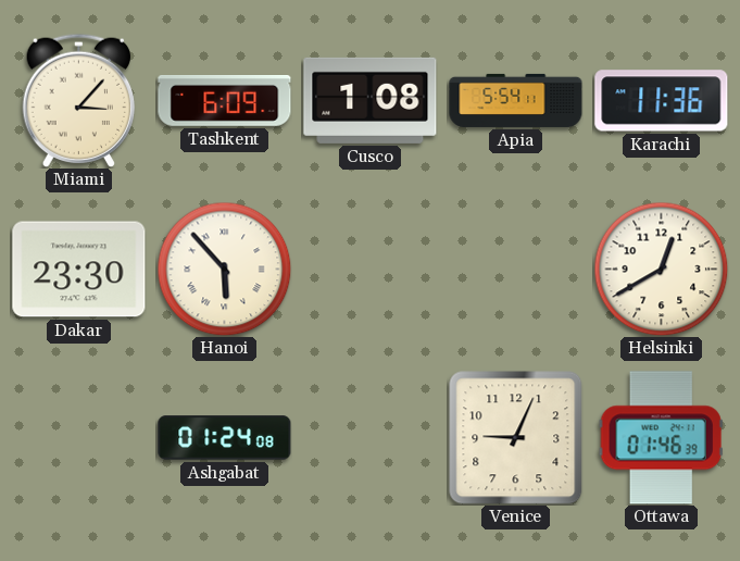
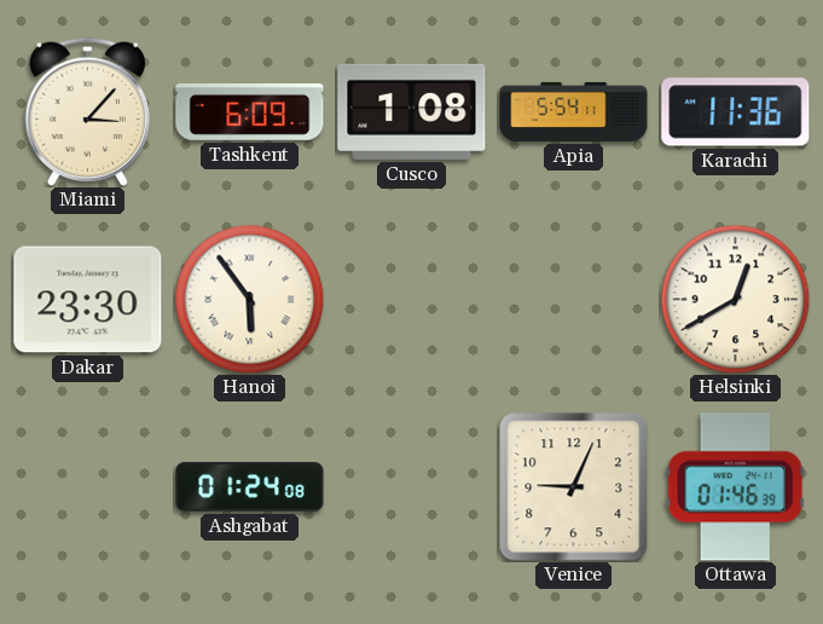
Hanoi: 5:53 -> 5:54
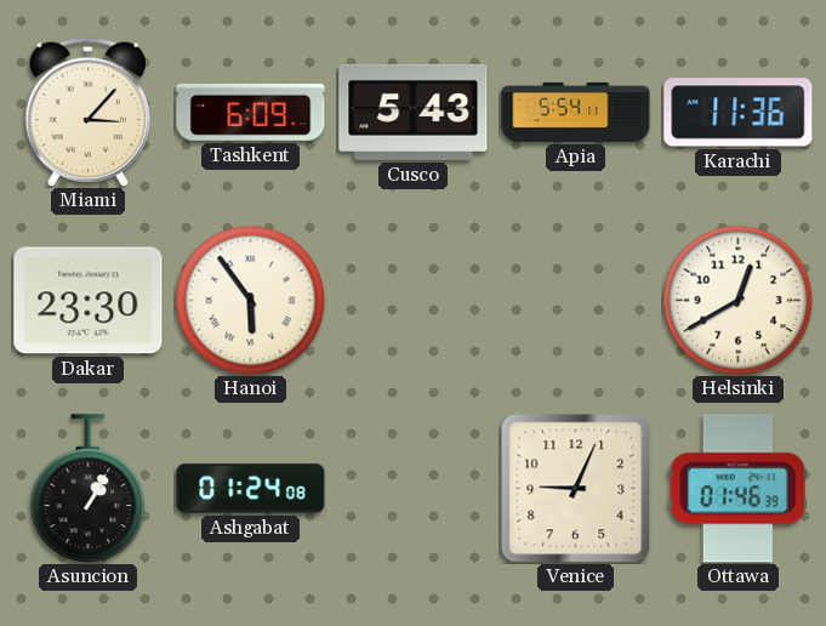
Cusco: 1:08 -> 5:43
Asuncion: none -> 1:05
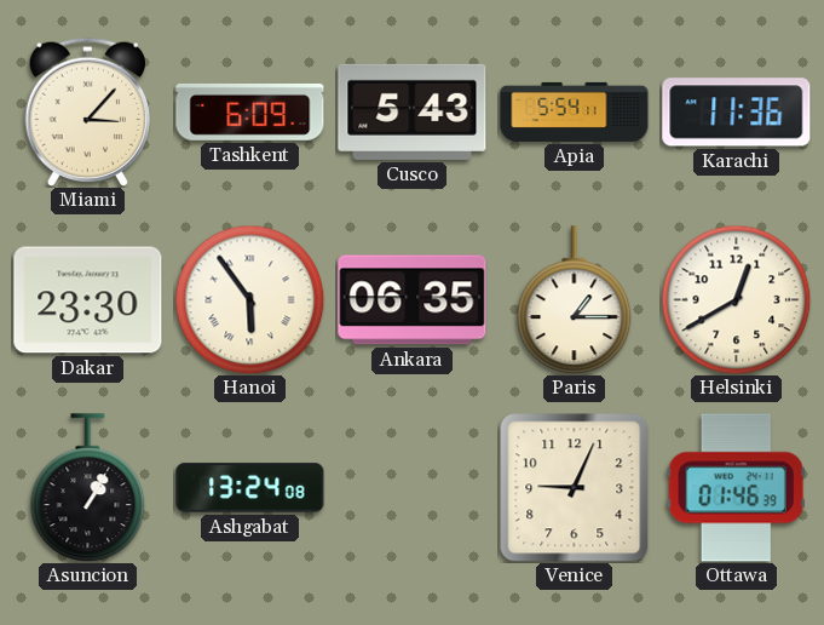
Ankara: none -> 06:35
Paris: none -> 1:15
Ashgabat: 01:24 -> 13:24
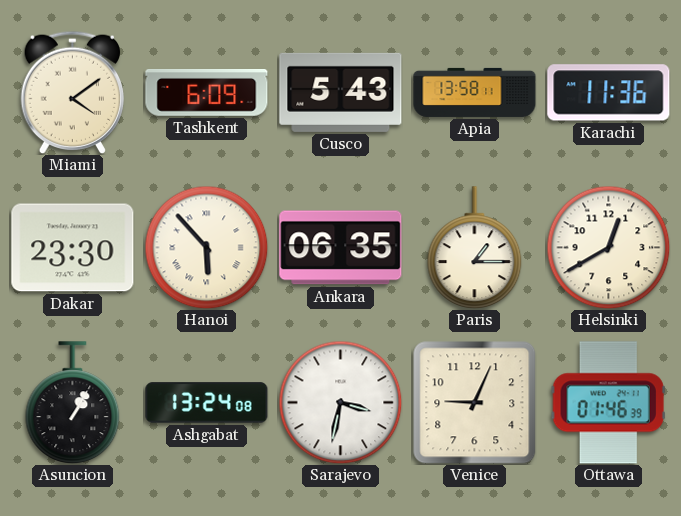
Miami: 3:07 -> 4:09
Apia: 5:54 -> 13:58
Hanoi: 5:54 -> 5:53
Sarajevo: none -> 3:32
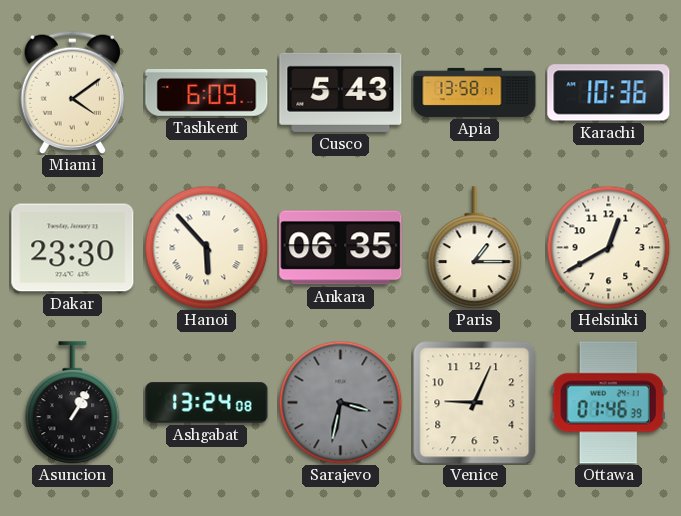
Karachi: 11:36 -> 10:36
Sarajevo dial: white -> grey
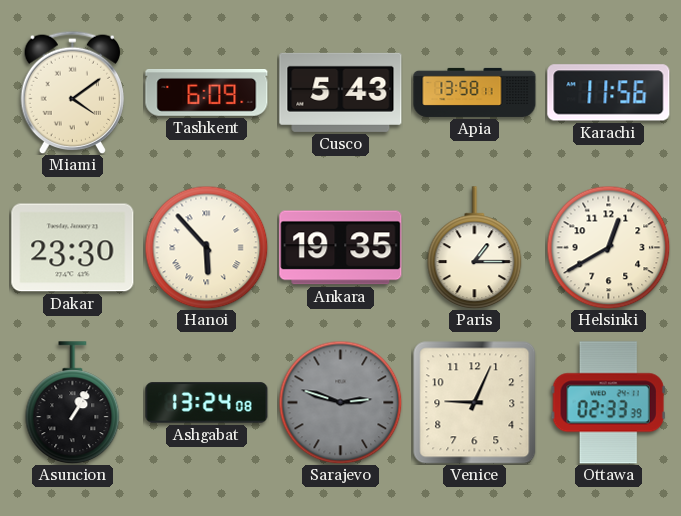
Karachi: 10:36 -> 11:56
Ankara: 06:35 -> 19:35
Sarajevo: 3:32 -> 2:48
Ottawa: 01:46 -> 02:33
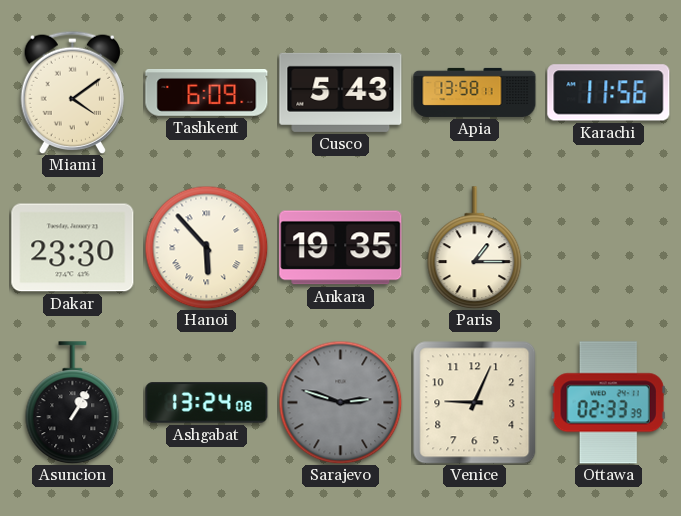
Helsinki: 12:40 -> none
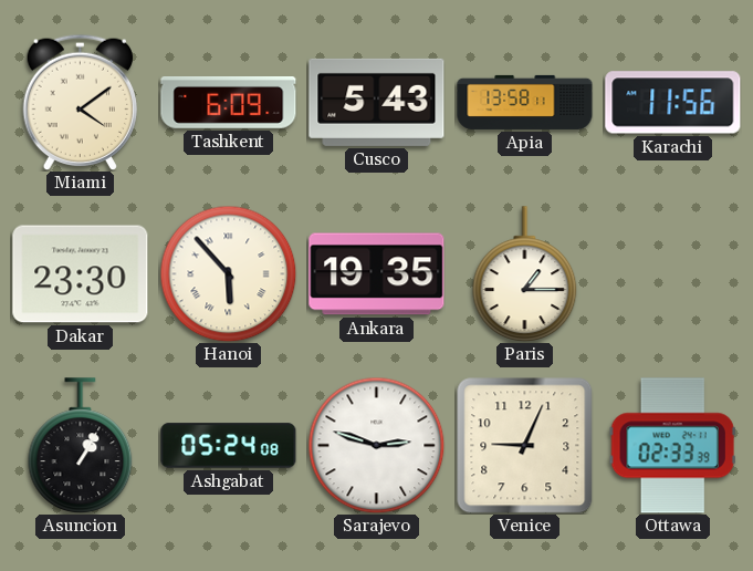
Ashgabat: 13:24 -> 05:24
Sarajevo dial: grey -> white
